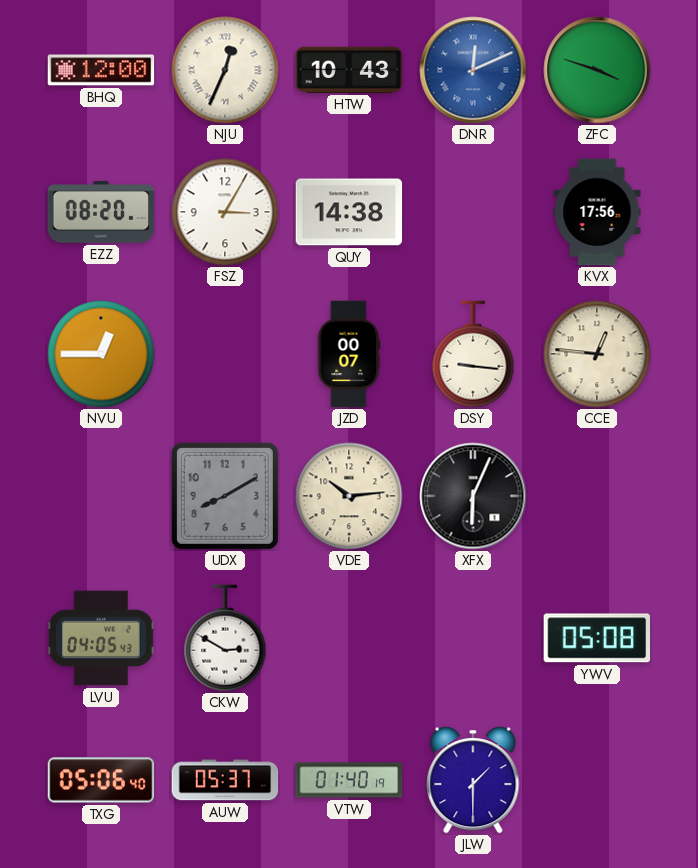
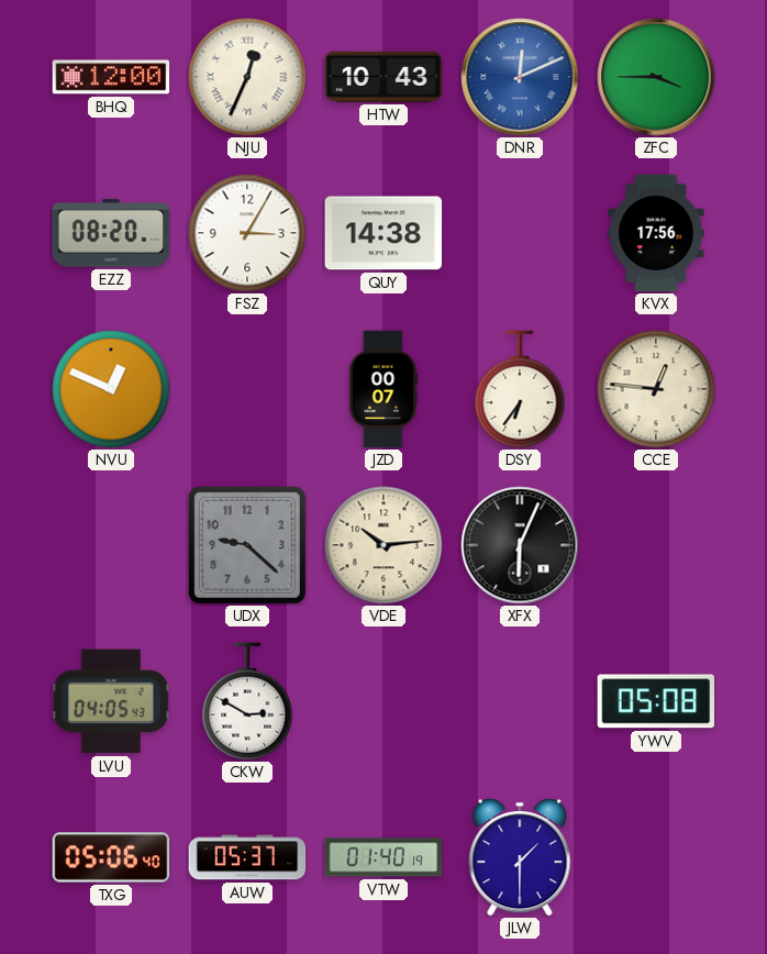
ZFC: 3:48 -> 3:45
NVU: 12:45 -> 12:49
DSY: 9:16 -> 6:36
UDX: 8:10 -> 9:22
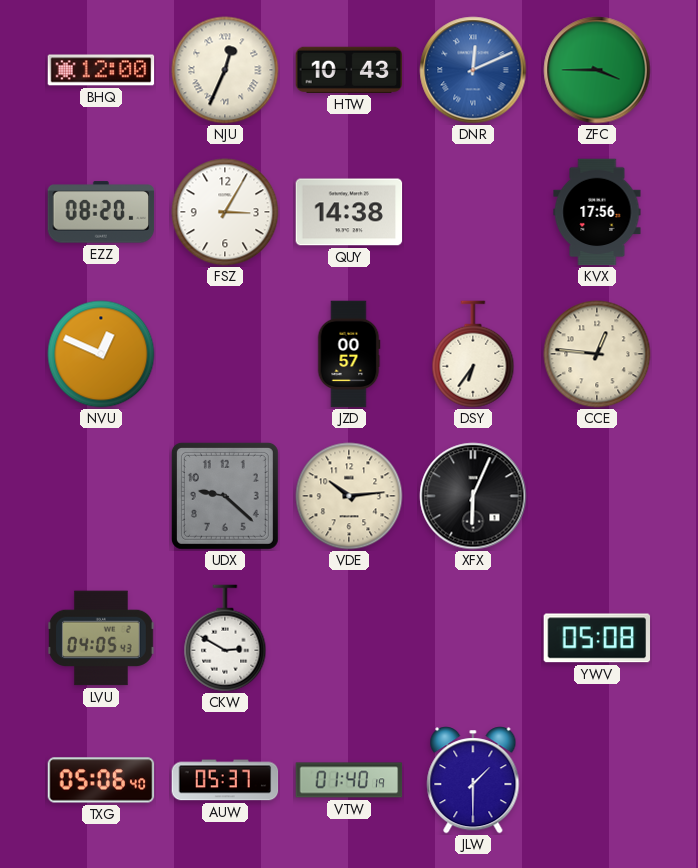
JZD: 00:07 -> 00:57
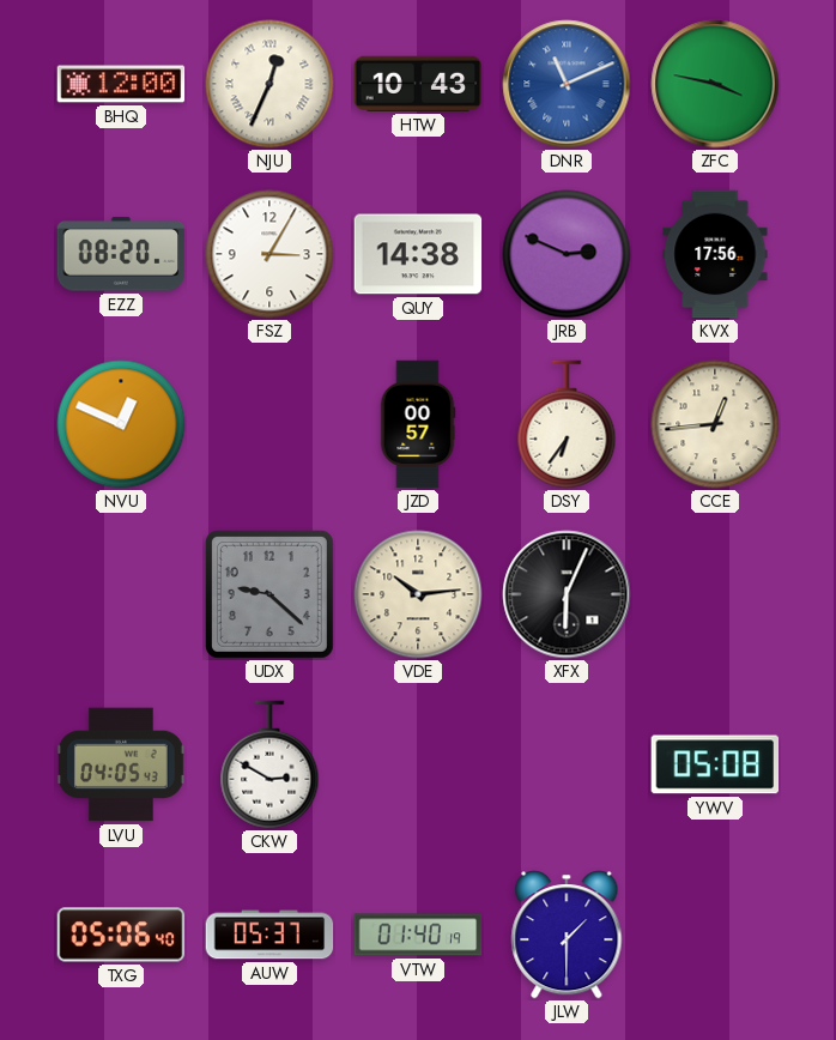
DNR: 12:11 -> 11:11
ZFC: 3:45 -> 3:47
JRB: none -> 2:49
CCE: 12:46 -> 12:44
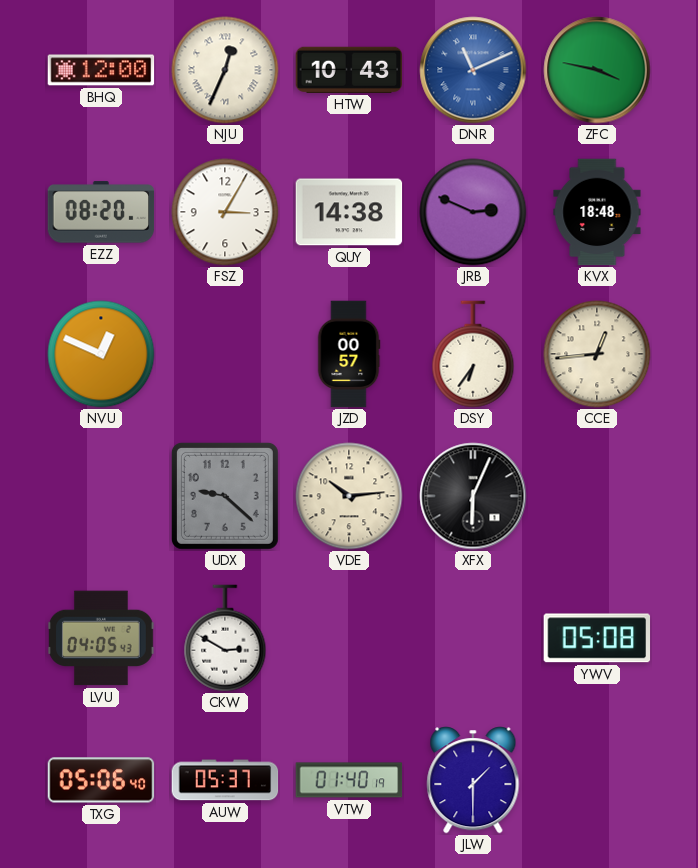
KVX: 17:56 -> 18:48
